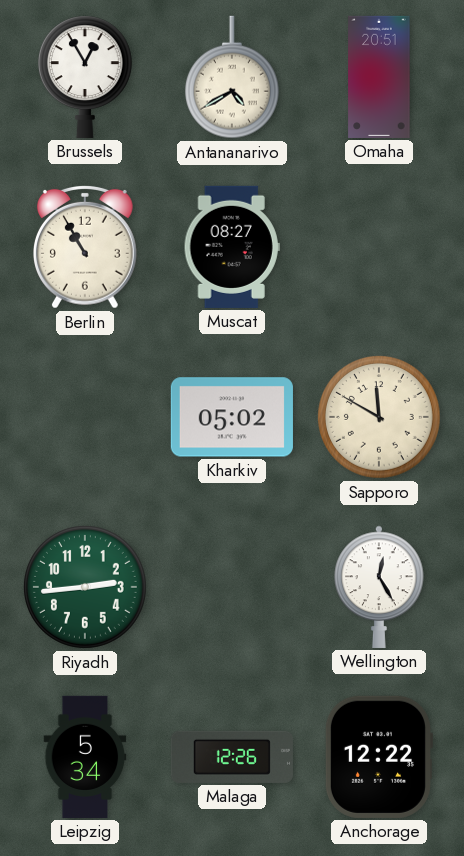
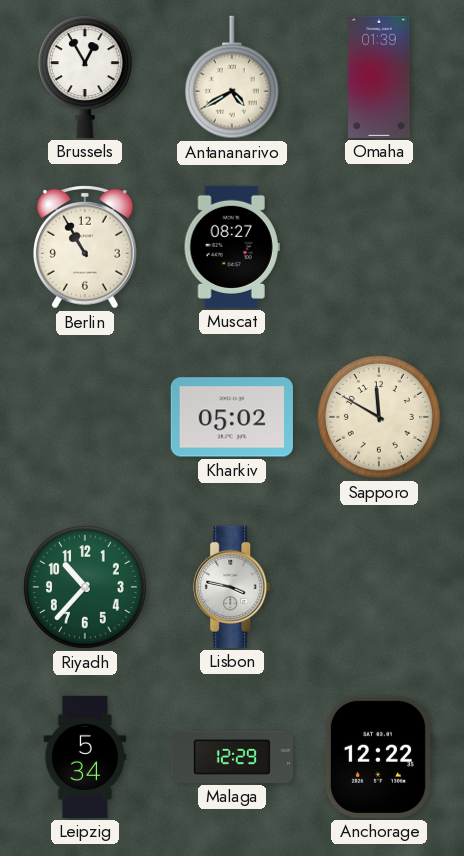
Omaha: 20:51 -> 01:39
Riyadh: 2:44 -> 10:37
Lisbon: none -> 3:47
Wellington: 12:25 -> none
Malaga: 12:26 -> 12:29
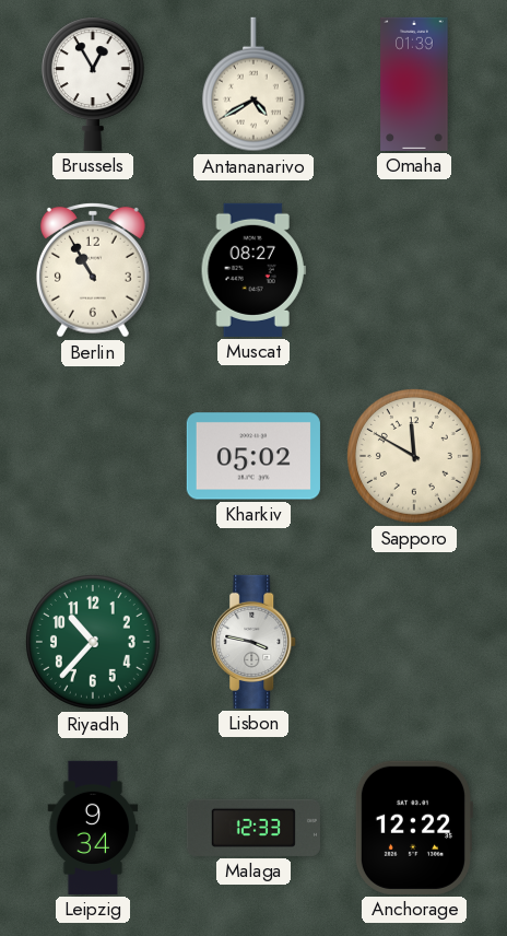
Leipzig: 5:34 -> 9:34
Malaga: 12:29 -> 12:33
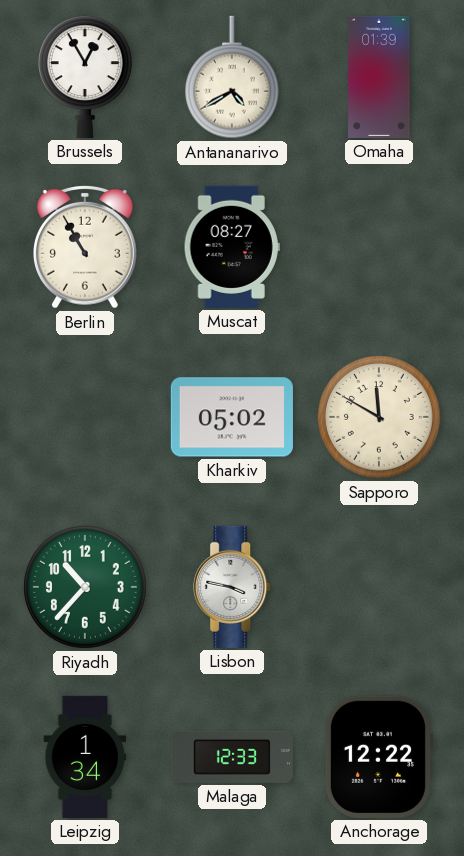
Leipzig: 9:34 -> 1:34
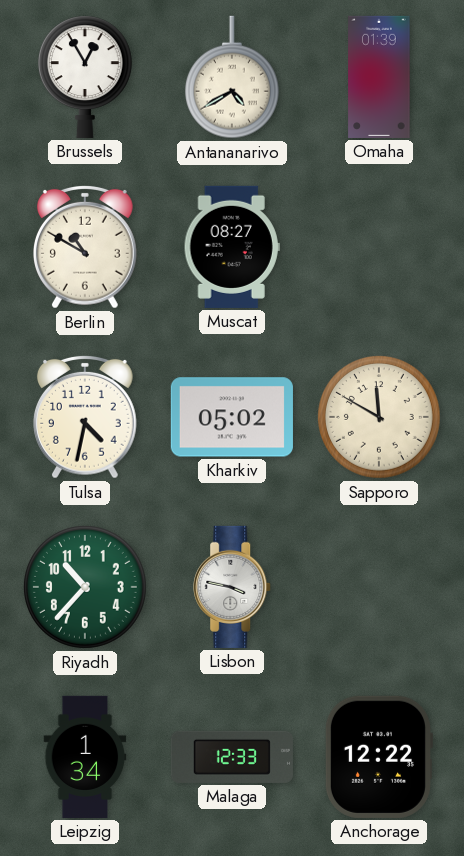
Berlin: 10:55 -> 10:50
Tulsa: none -> 4:32
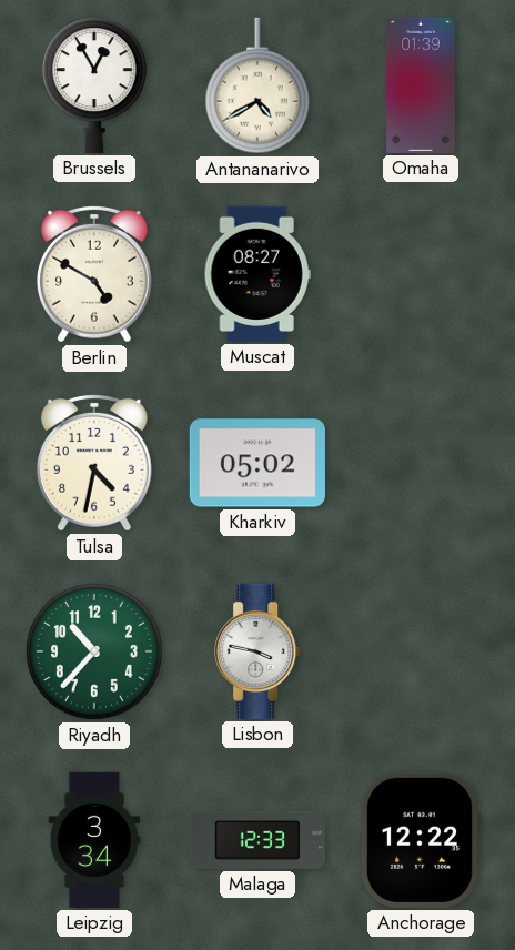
Berlin: 10:50 -> 4:50
Sapporo: 11:50 -> none
Leipzig: 1:34 -> 3:34
